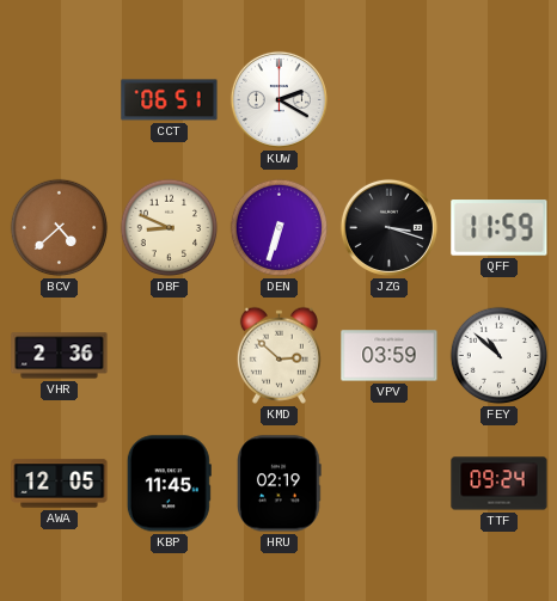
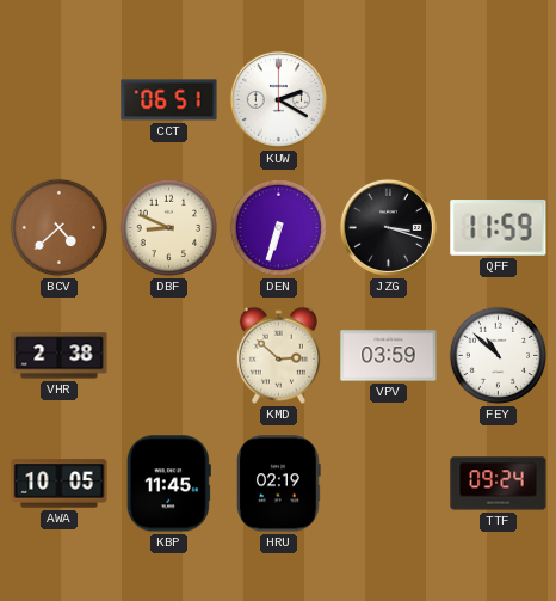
VHR: 2:36 -> 2:38
AWA: 12:05 -> 10:05
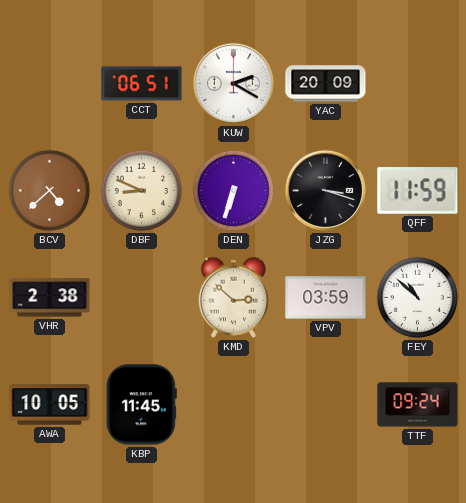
YAC: none -> 20:09
HRU: 02:19 -> none
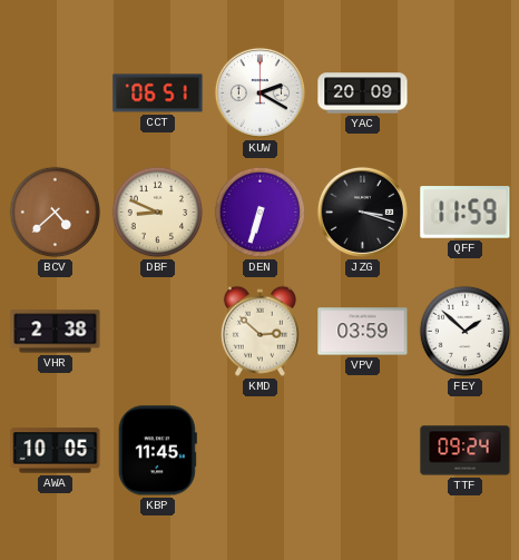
FEY: 10:52 -> 1:52
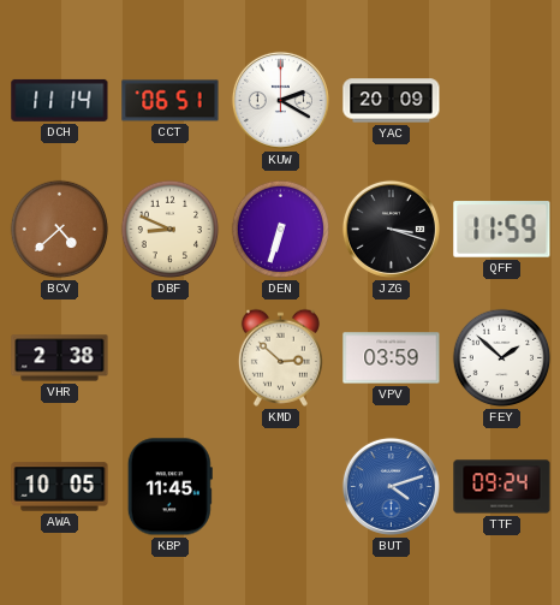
DCH: none -> 11:14
BUT: none -> 4:12
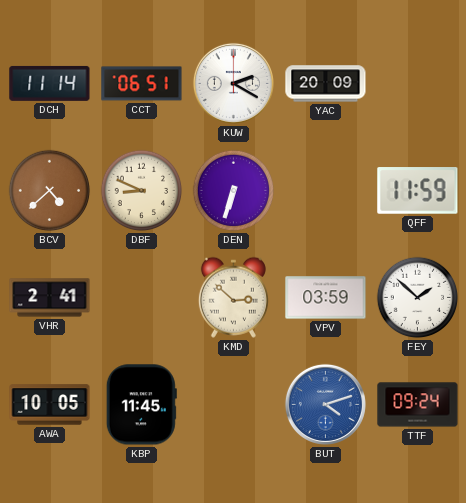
JZG: 3:18 -> none
VHR: 2:38 -> 2:41
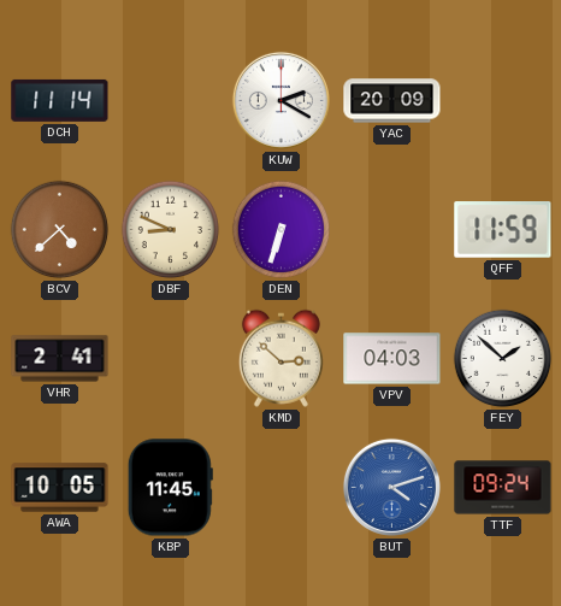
CCT: 06:51 -> none
VPV: 03:59 -> 04:03
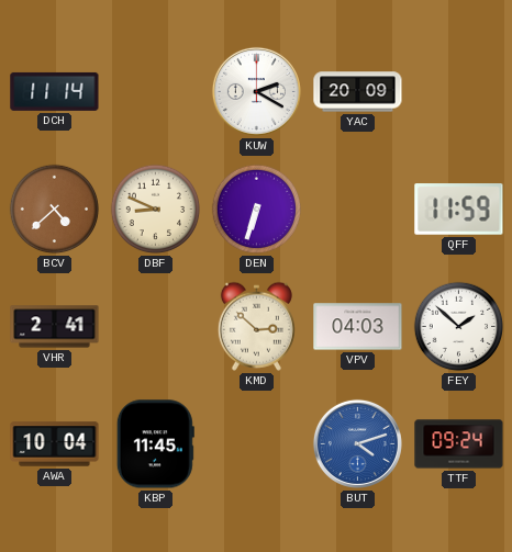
AWA: 10:05 -> 10:04
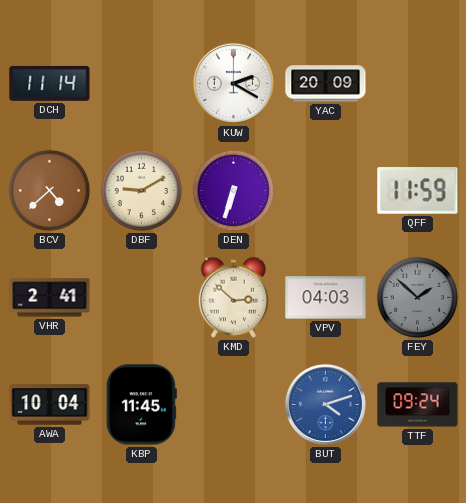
DBF: 8:49 -> 9:10
FEY dial: white -> grey
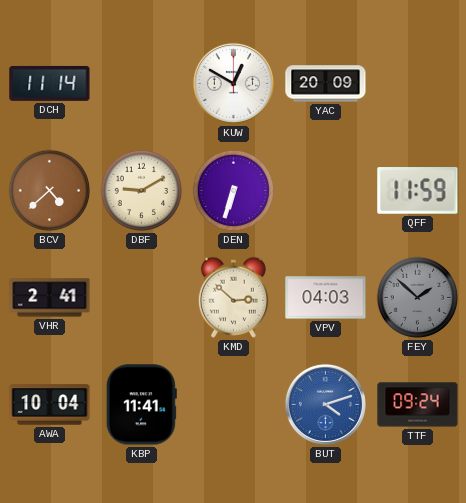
KUW: 2:20 -> 12:50
KBP: 11:45 -> 11:41
